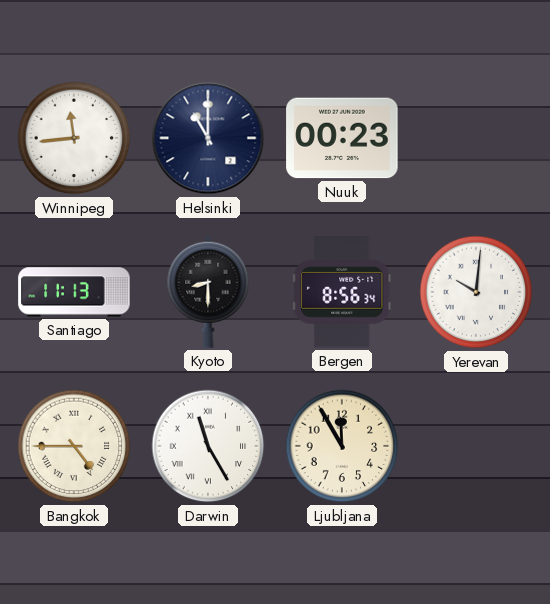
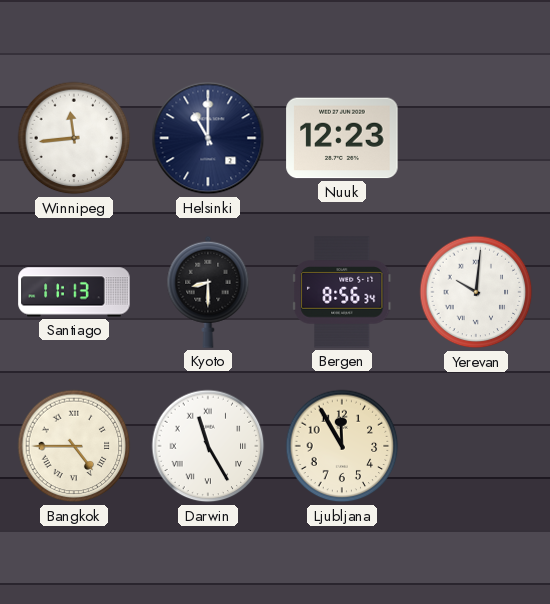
Nuuk: 00:23 -> 12:23
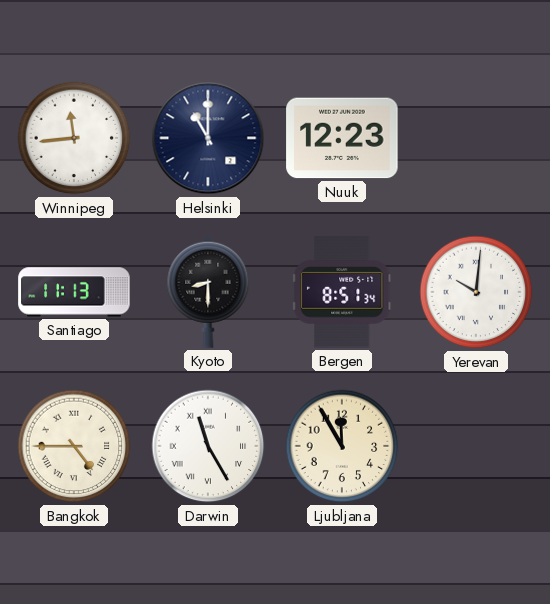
Bergen: 8:56 -> 8:51
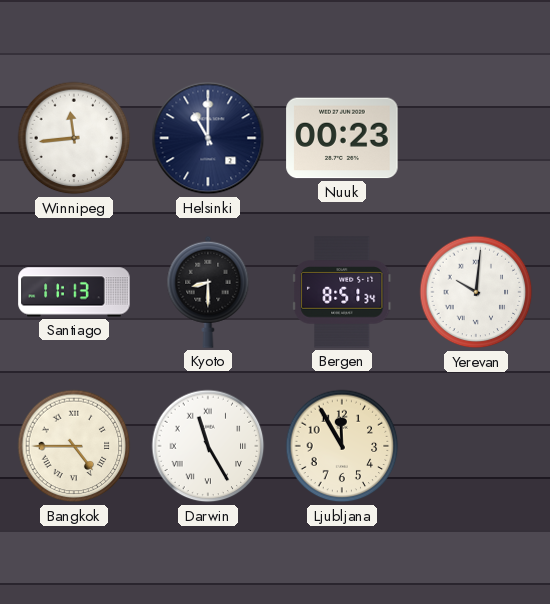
Nuuk: 12:23 -> 00:23
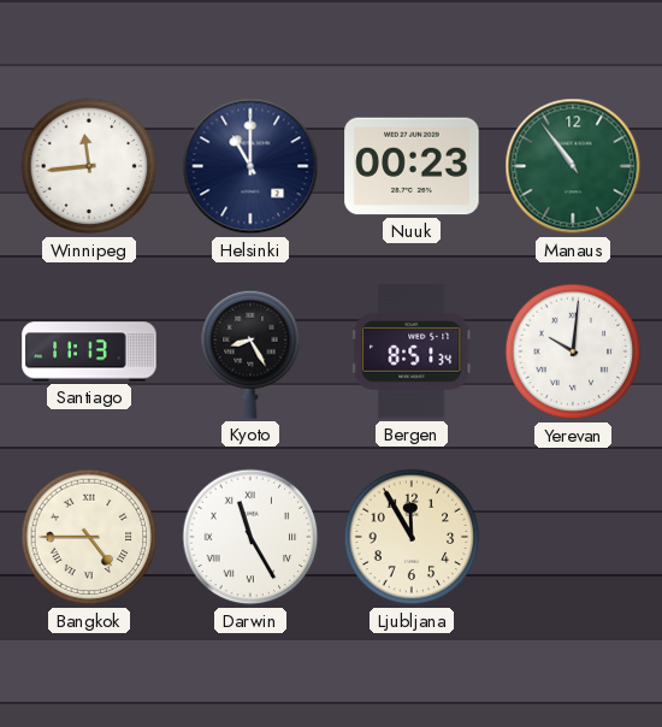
Manaus: none -> 10:54
Kyoto: 8:30 -> 8:25
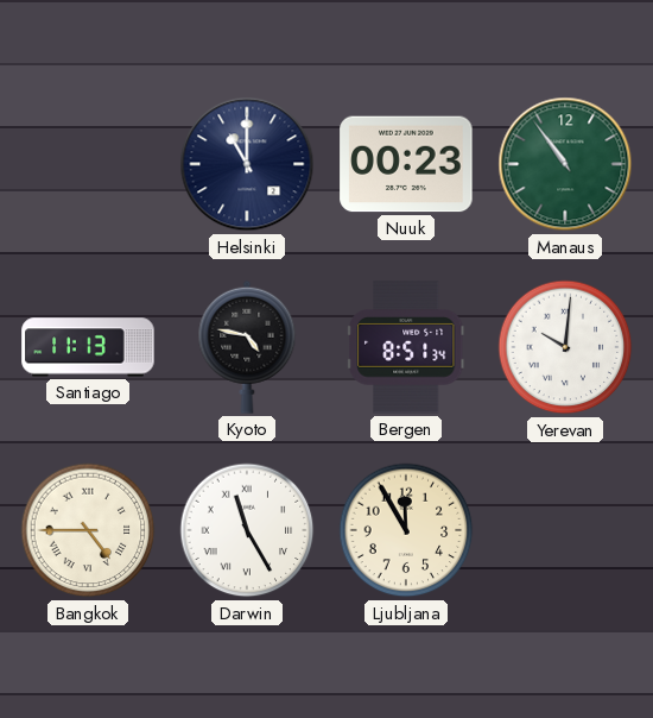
Winnipeg: 11:44 -> none
Kyoto: 8:25 -> 4:47
